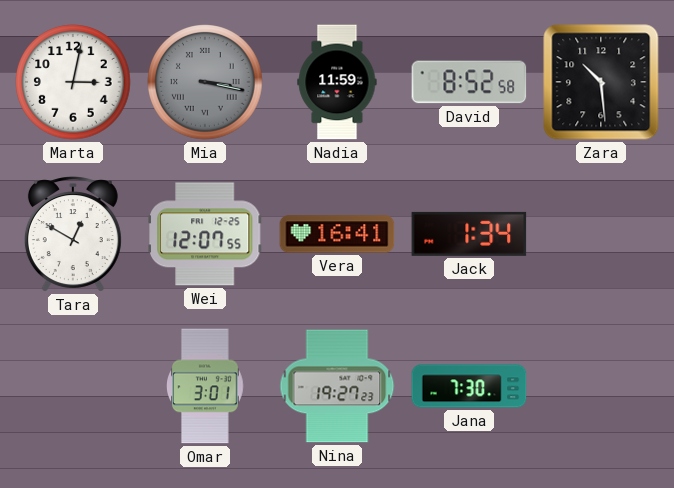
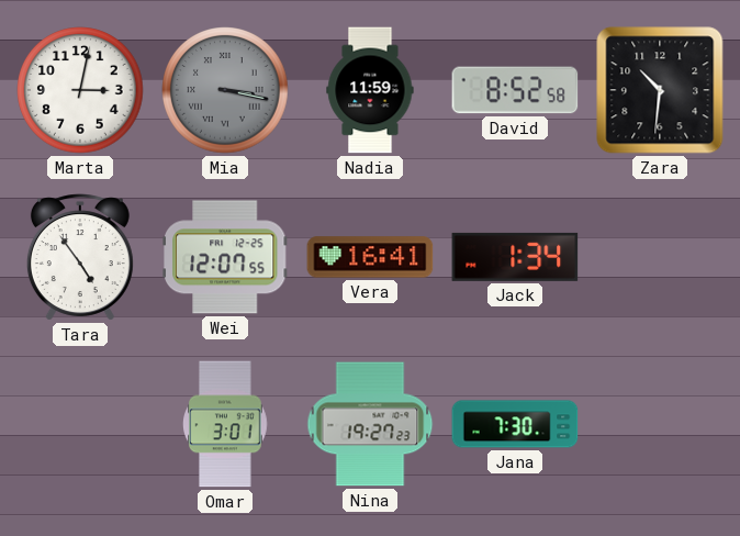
Zara: 10:29 -> 10:31
Tara: 12:50 -> 4:54
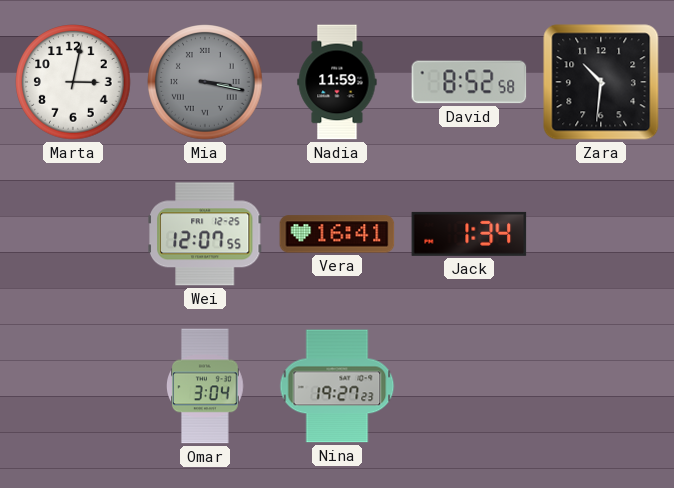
Tara: 4:54 -> none
Omar: 3:01 -> 3:04
Jana: 7:30 -> none
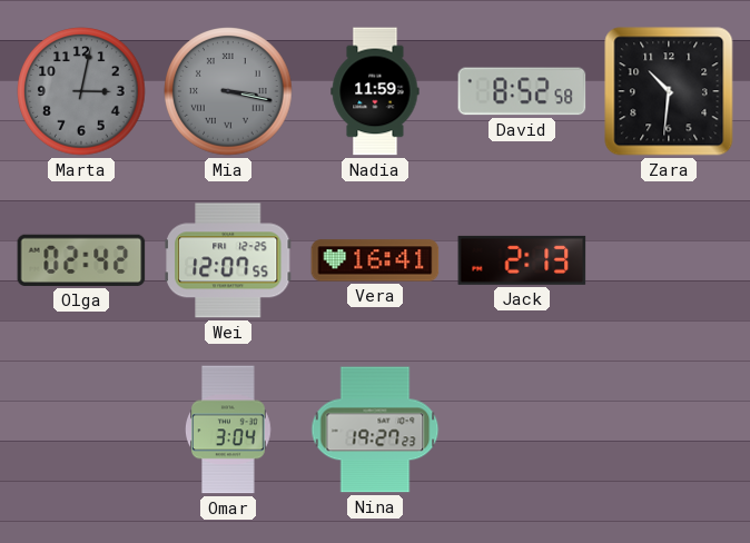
Marta dial: white -> grey
Olga: none -> 02:42
Jack: 1:34 -> 2:13
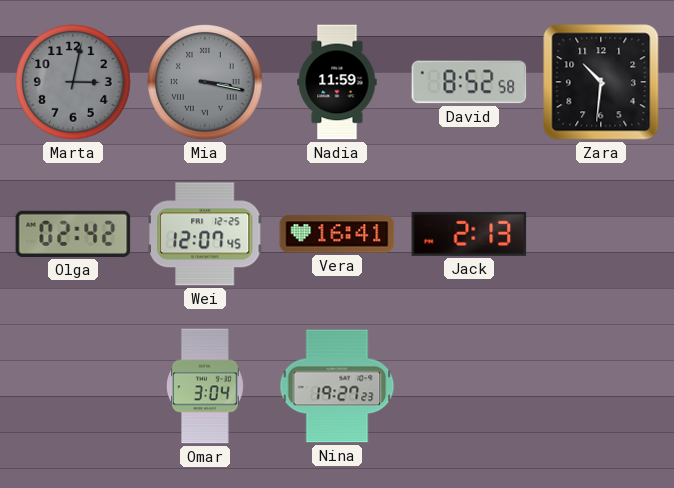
Wei: 12:07:55 -> 12:07:45
